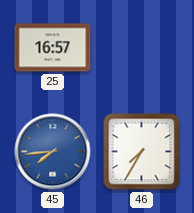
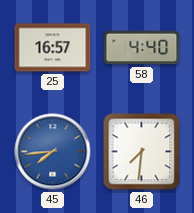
58: none -> 4:40
46: 7:35 -> 7:31
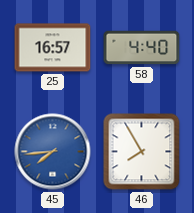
46: 7:31 -> 7:55
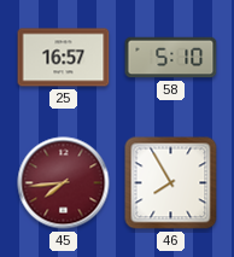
58: 4:40 -> 5:10
45 dial: blue -> burgundy
